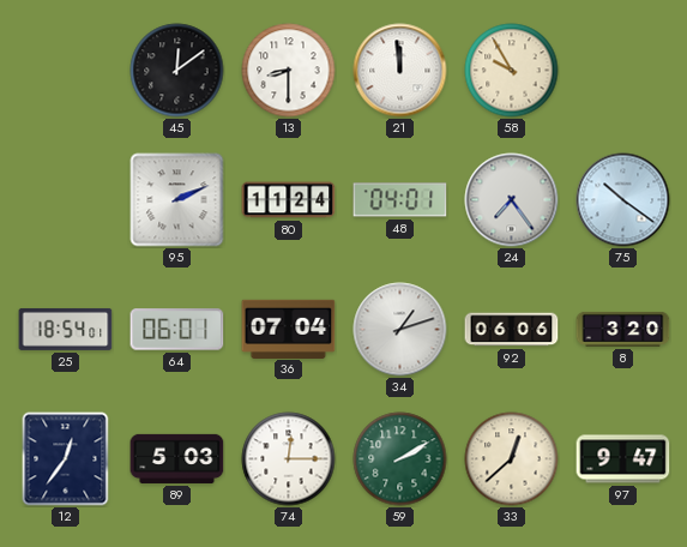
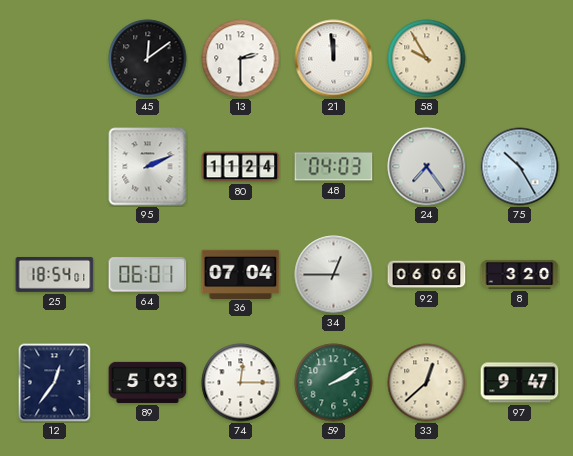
13: 8:30 -> 2:30
48: 04:01 -> 04:03
75: 10:21 -> 10:25
34: 1:12 -> 12:45
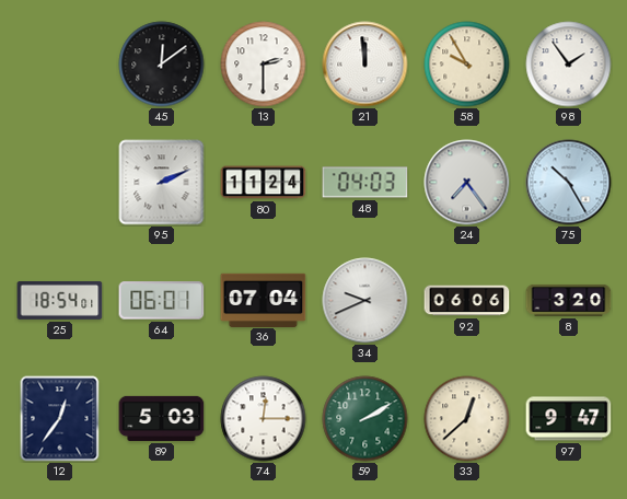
98: none -> 1:54
34: 12:45 -> 9:41
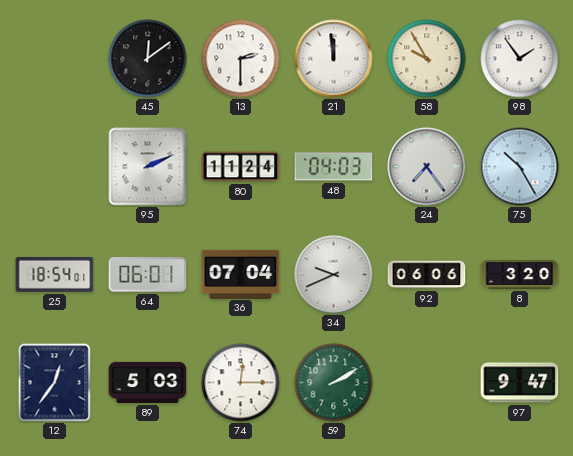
33: 12:38 -> none
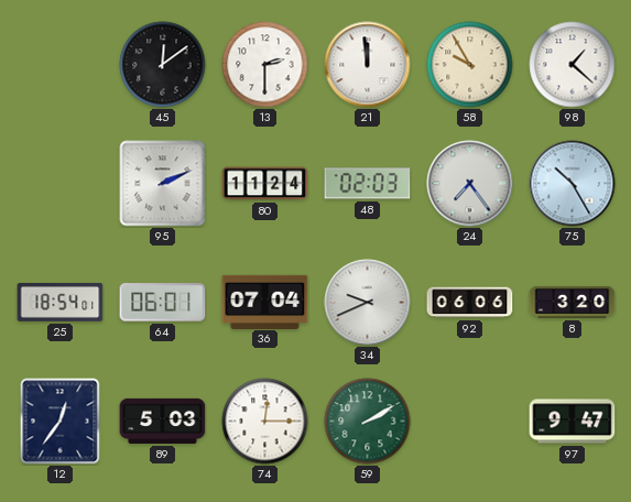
98: 1:54 -> 1:22
48: 04:03 -> 02:03
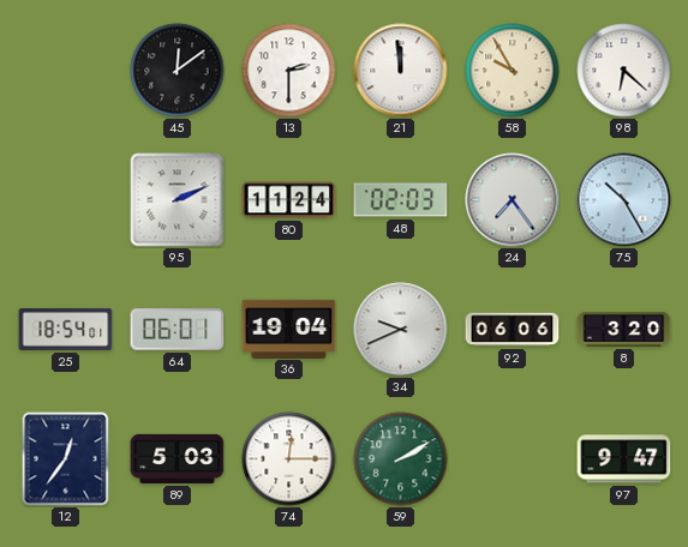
98: 1:22 -> 6:22
36: 07:04 -> 19:04
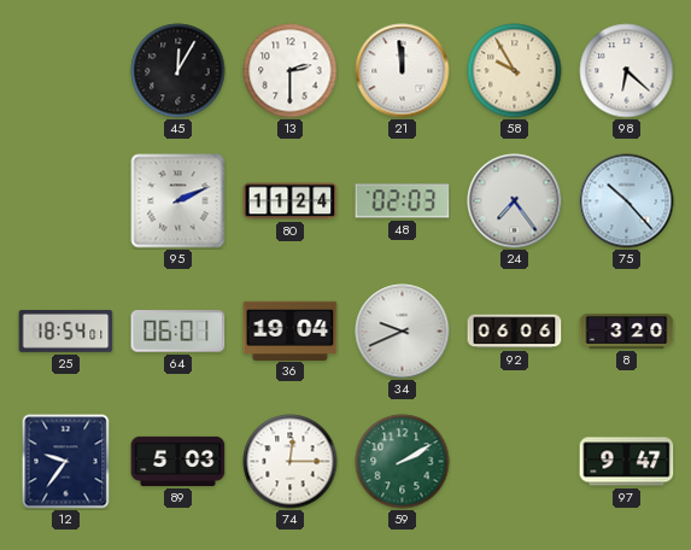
45: 12:09 -> 12:05
75: 10:25 -> 10:23
12: 12:36 -> 9:36
